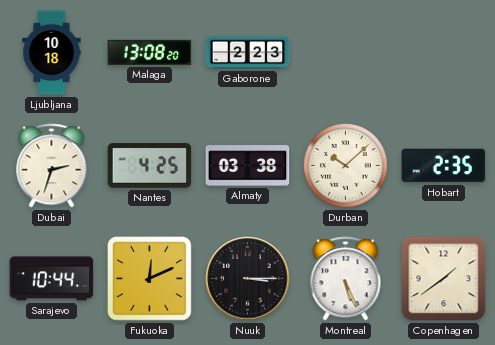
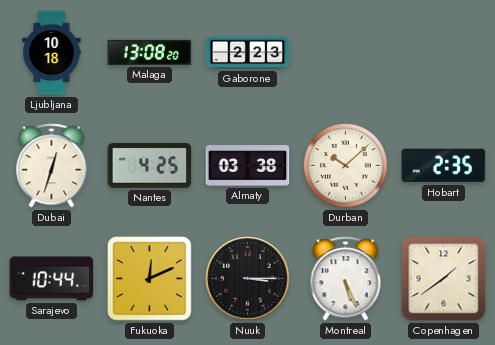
Dubai: 2:33 -> 12:33
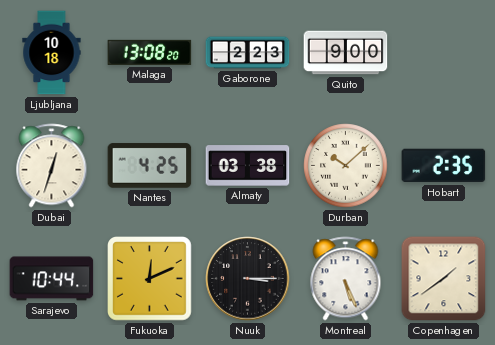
Quito: none -> 9:00
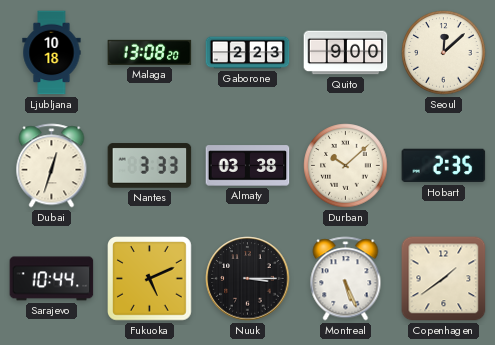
Seoul: none -> 12:08
Nantes: 4:25 -> 3:33
Fukuoka: 12:11 -> 5:11
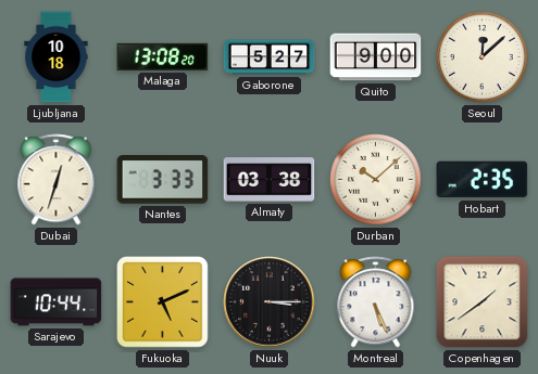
Gaborone: 2:23 -> 5:27
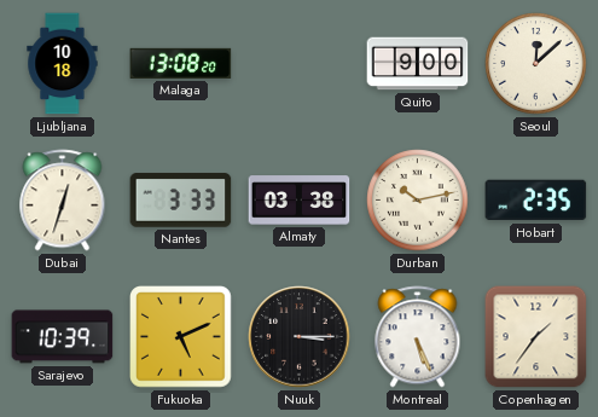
Gaborone: 5:27 -> none
Durban: 10:08 -> 10:13
Sarajevo: 10:44 -> 10:39
Copenhagen: 1:39 -> 1:36
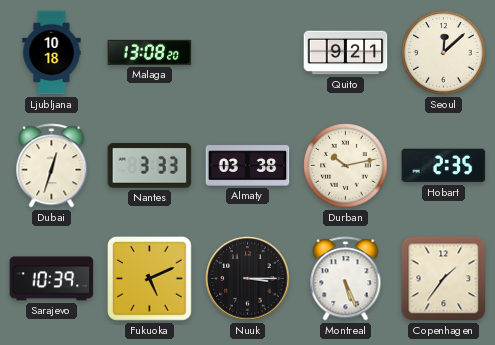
Quito: 9:00 -> 9:21
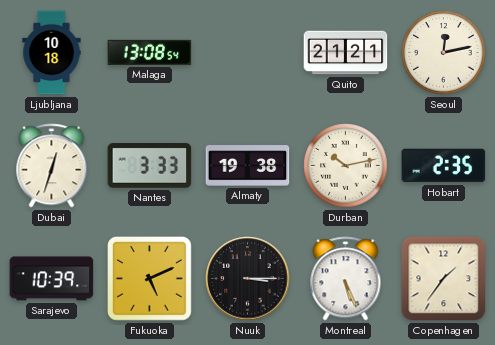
Malaga: 13:08:20 -> 13:08:54
Quito: 9:21 -> 21:21
Seoul: 12:08 -> 12:13
Almaty: 03:38 -> 19:38
